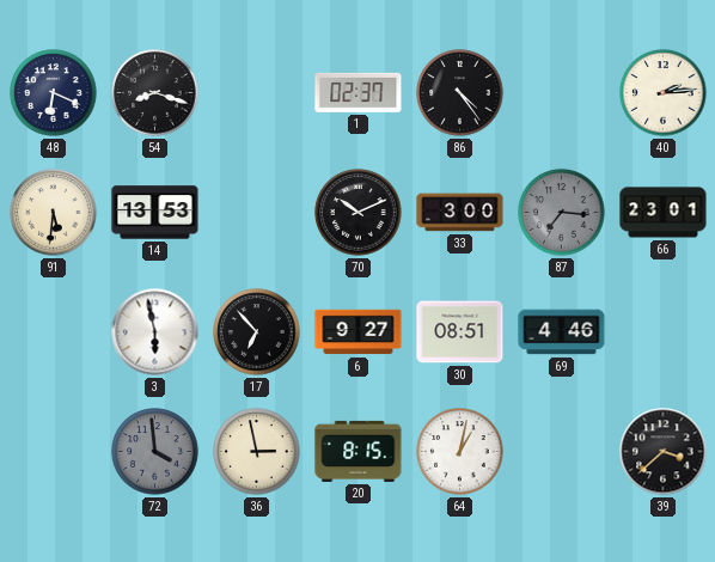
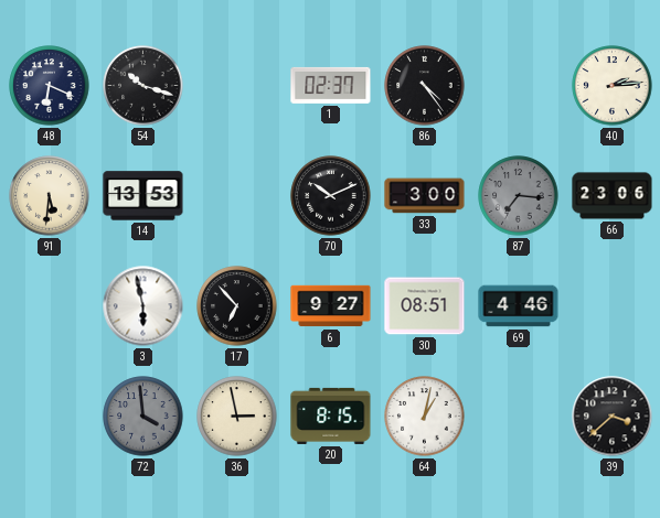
54: 8:18 -> 10:18
66: 23:01 -> 23:06
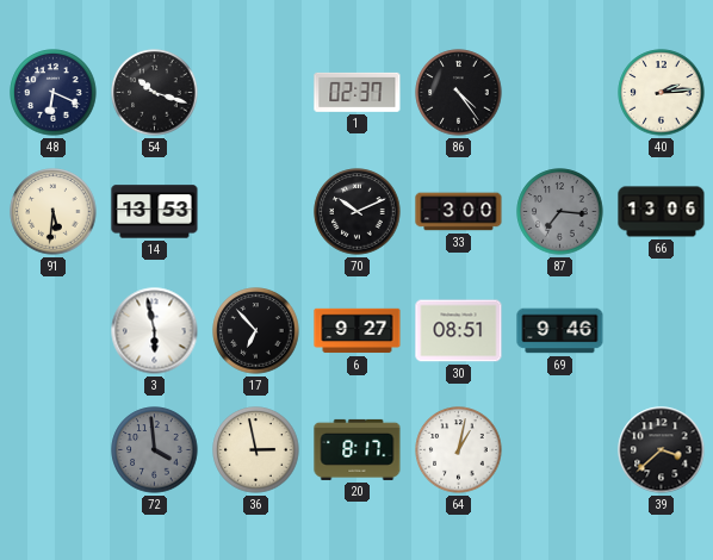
66: 23:06 -> 13:06
69: 4:46 -> 9:46
20: 8:15 -> 8:17
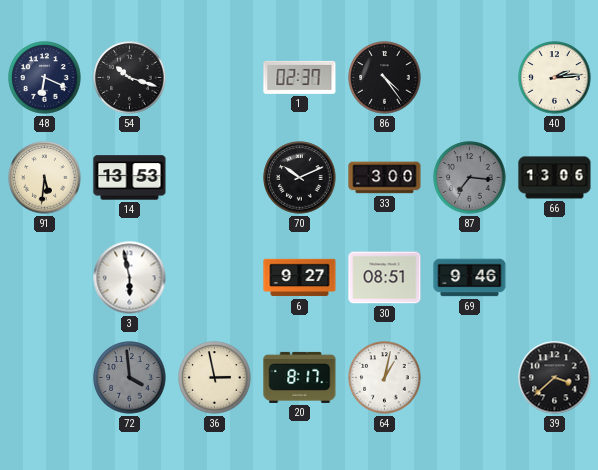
17: 6:53 -> none
